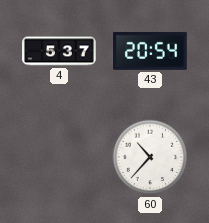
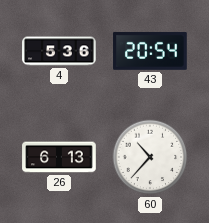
4: 5:37 -> 5:36
26: none -> 6:13
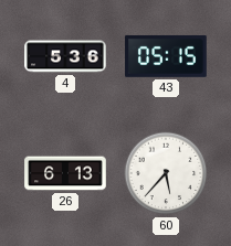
43: 20:54 -> 05:15
60: 10:37 -> 5:37
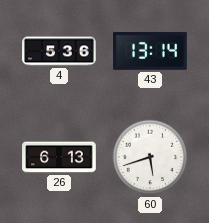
43: 05:15 -> 13:14
60: 5:37 -> 5:42
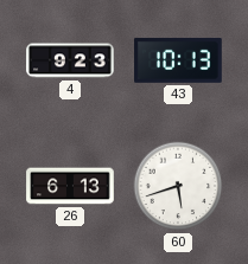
4: 5:36 -> 9:23
43: 13:14 -> 10:13
